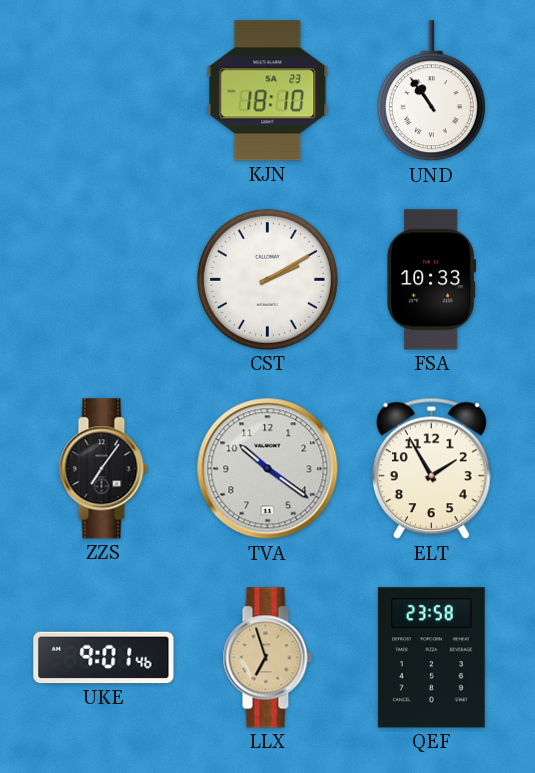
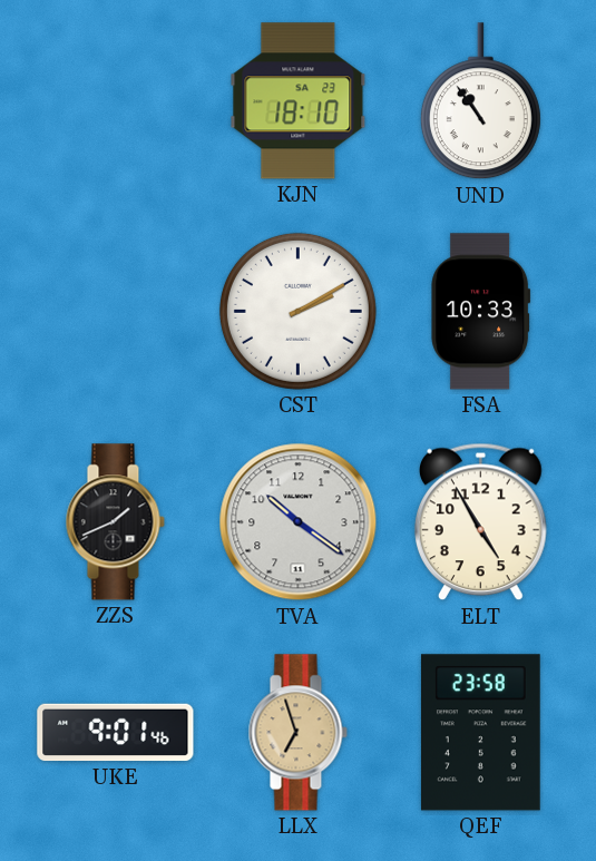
ZZS: 7:06 -> 1:41
ELT: 1:55 -> 4:55
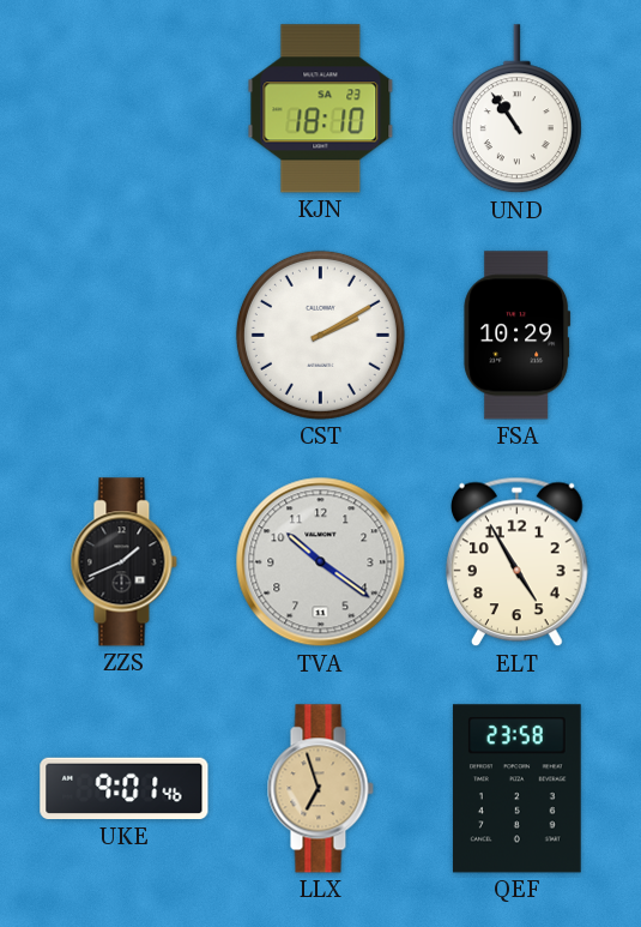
FSA: 10:33 -> 10:29
